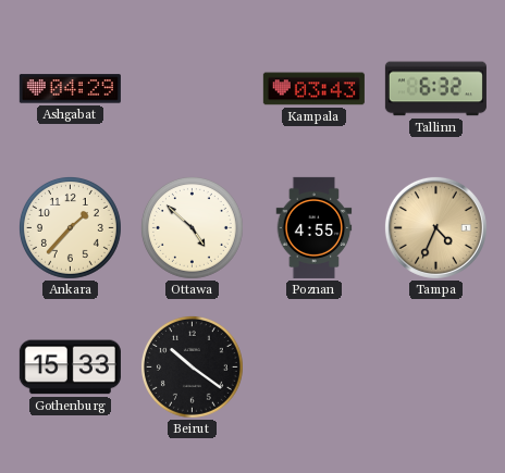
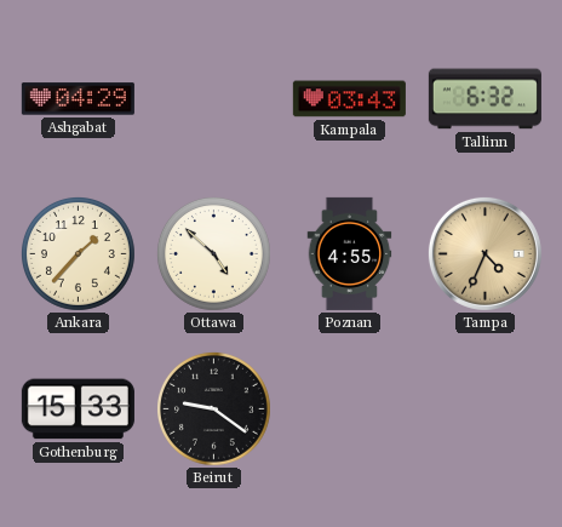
Beirut: 10:21 -> 9:21
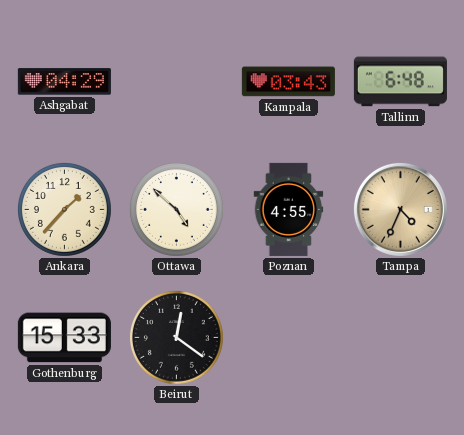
Tallinn: 6:32 -> 6:48
Beirut: 9:21 -> 12:21
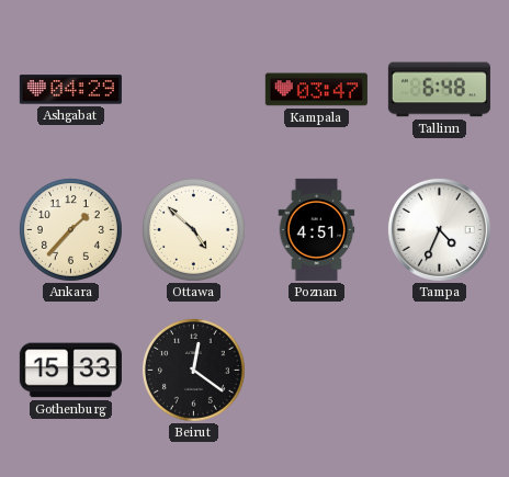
Kampala: 03:43 -> 03:47
Poznan: 4:55 -> 4:51
Tampa dial: champagne -> white
